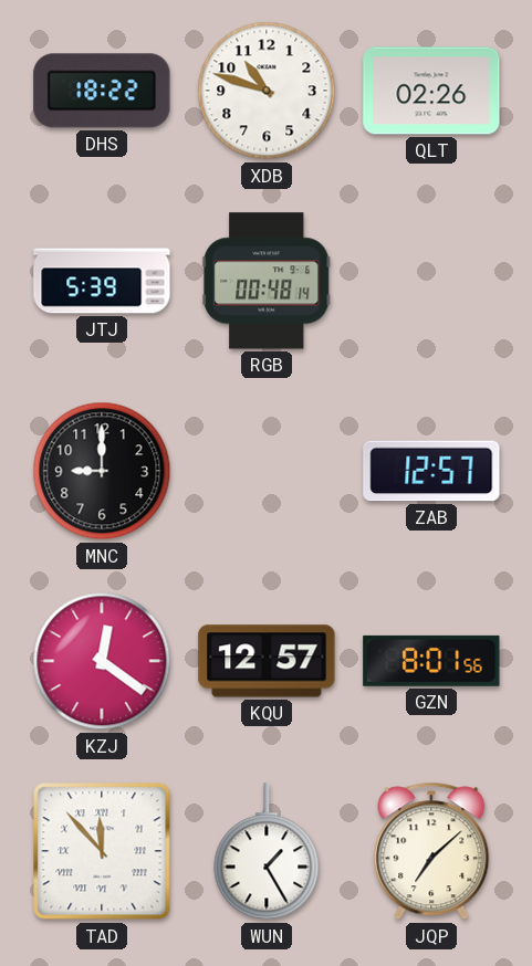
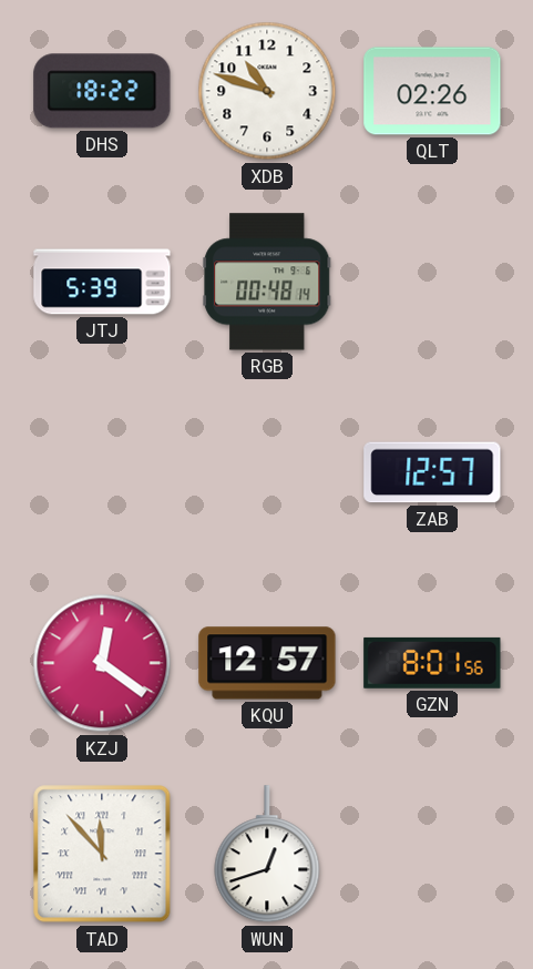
MNC: 9:00 -> none
WUN: 1:25 -> 12:42
JQP: 7:08 -> none
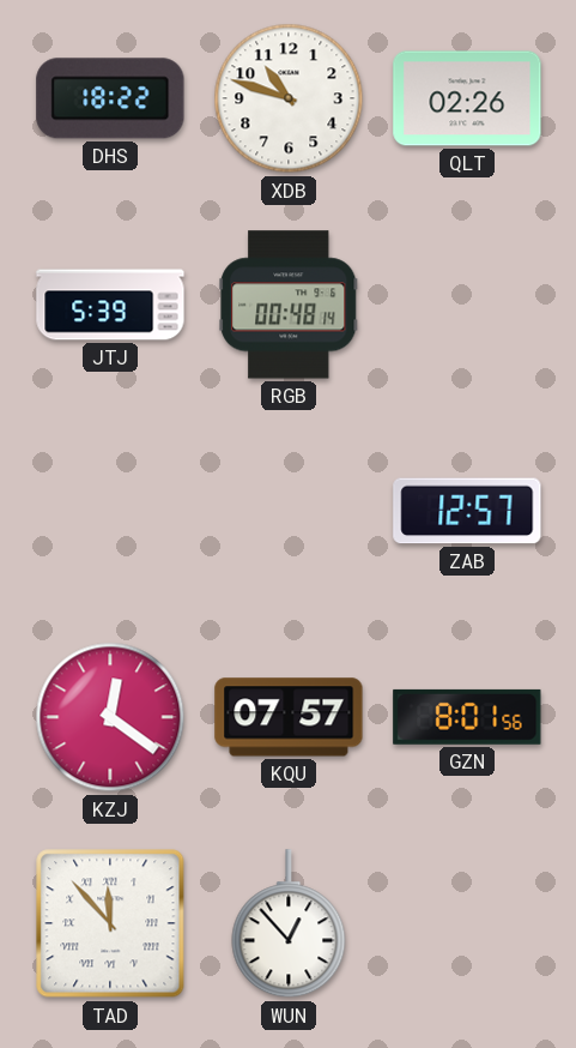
KQU: 12:57 -> 07:57
WUN: 12:42 -> 12:53
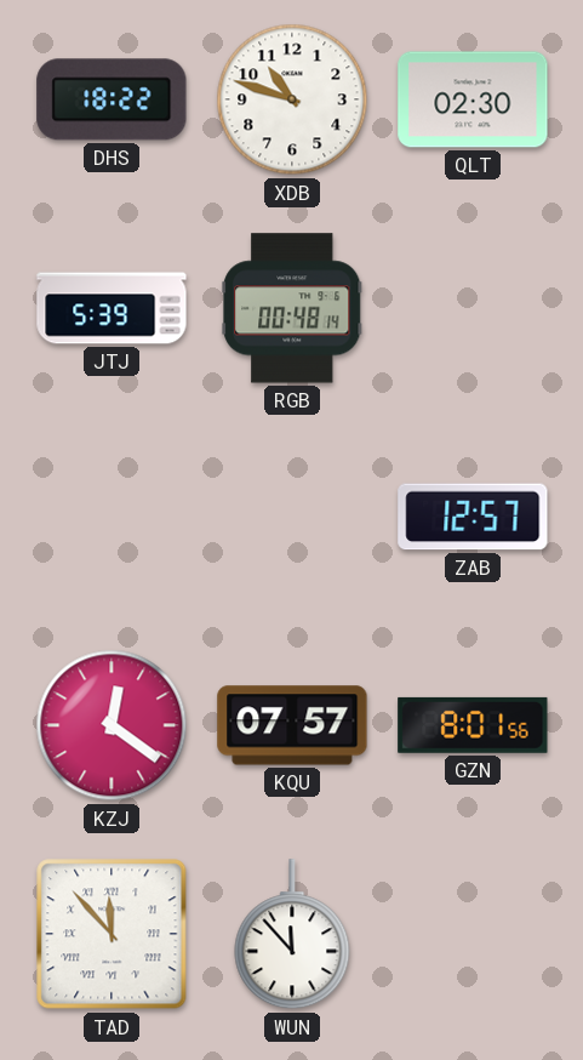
QLT: 02:26 -> 02:30
WUN: 12:53 -> 11:53
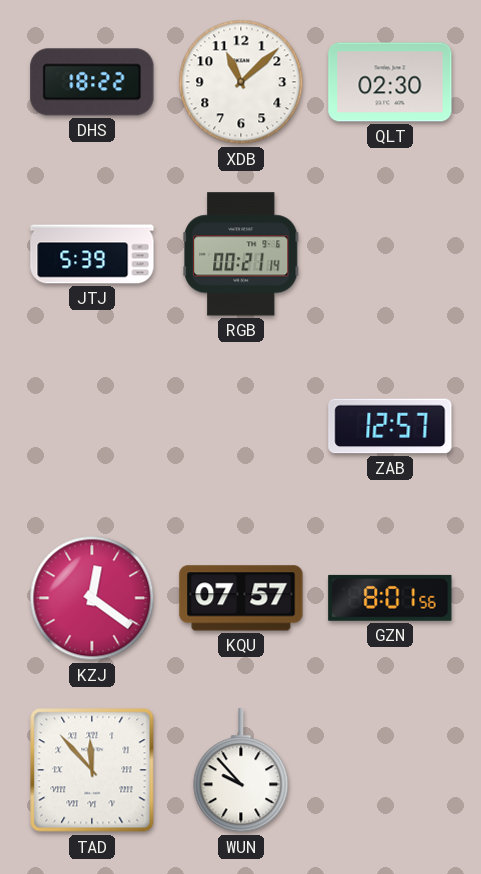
XDB: 10:48 -> 11:08
RGB: 00:48 -> 00:21
WUN: 11:53 -> 9:53
